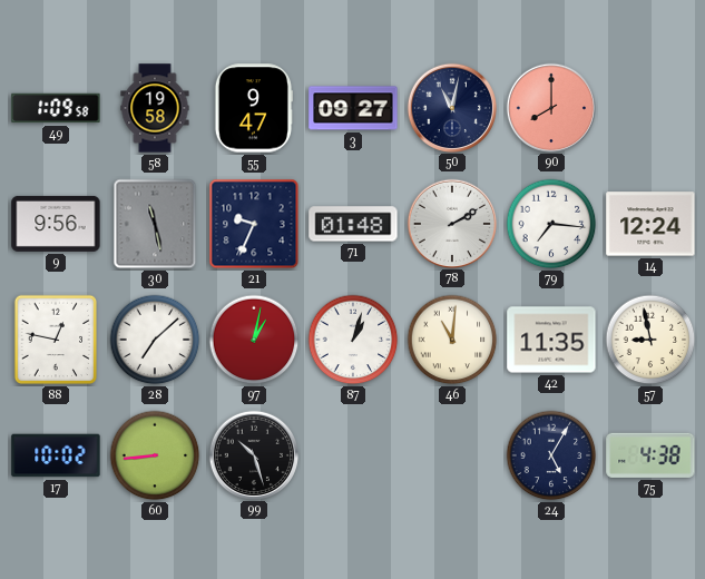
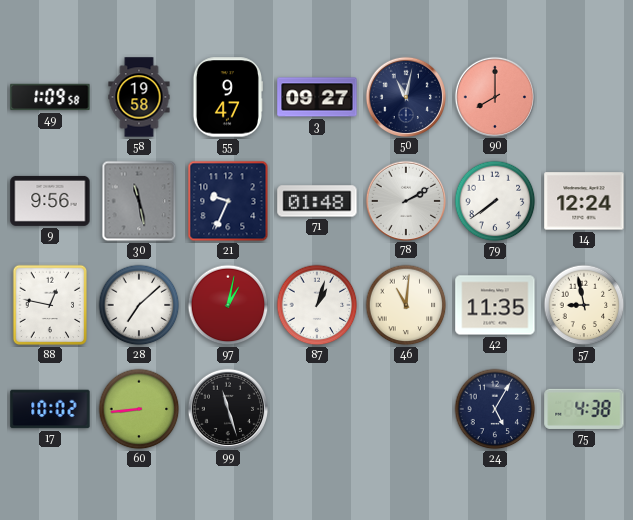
79: 7:16 -> 7:39
99: 10:27 -> 11:27
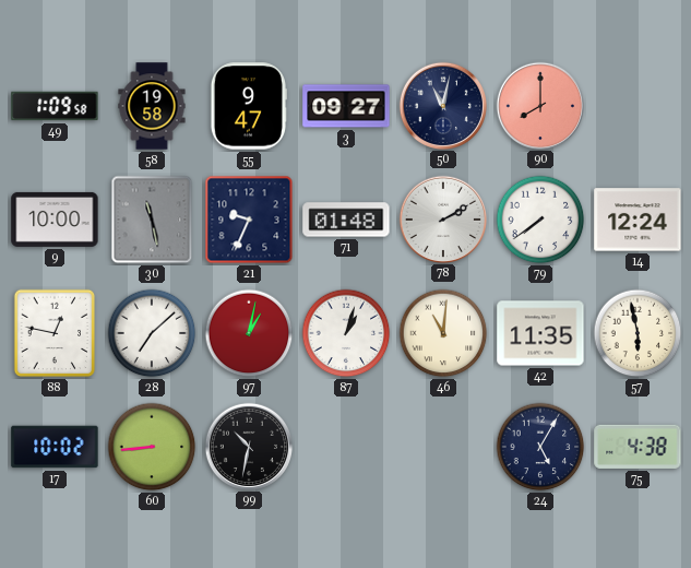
9: 9:56 -> 10:00
57: 8:58 -> 5:58
99: 11:27 -> 10:32
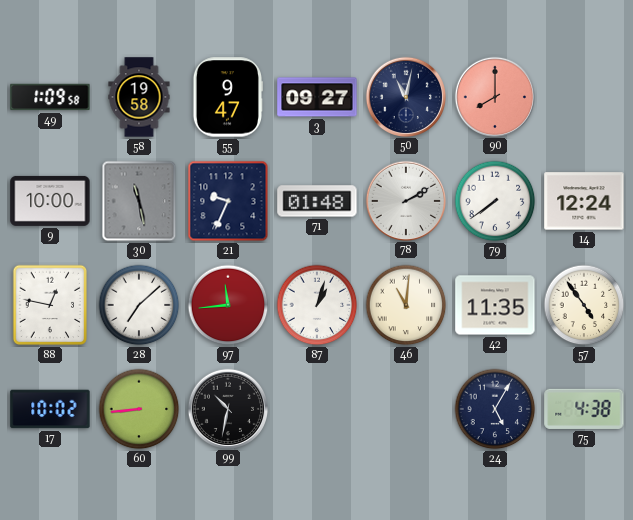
97: 1:02 -> 11:44
57: 5:58 -> 4:54
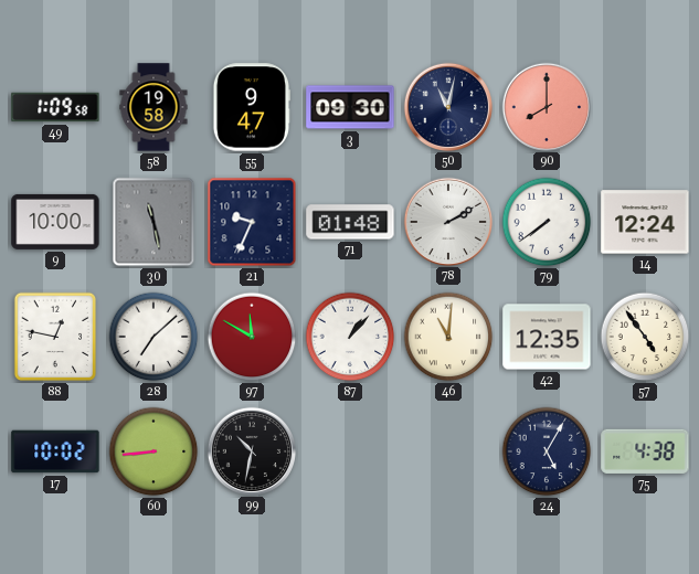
3: 09:27 -> 09:30
97: 11:44 -> 11:50
87: 1:03 -> 1:07
42: 11:35 -> 12:35
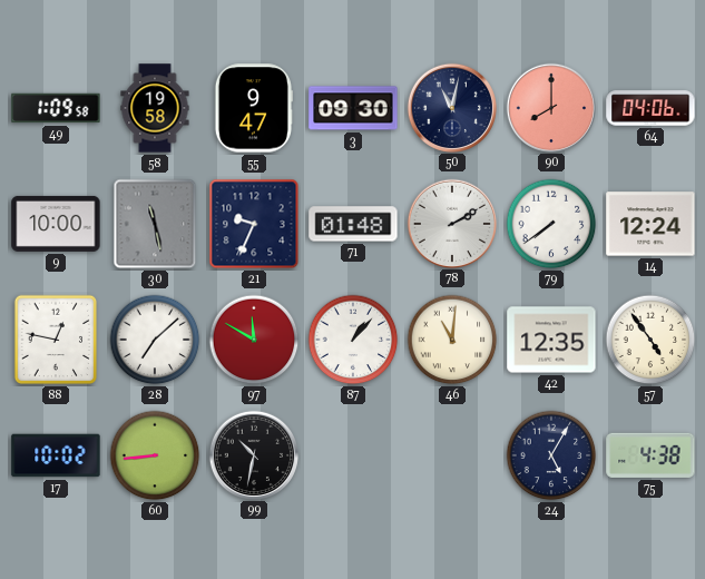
64: none -> 04:06
